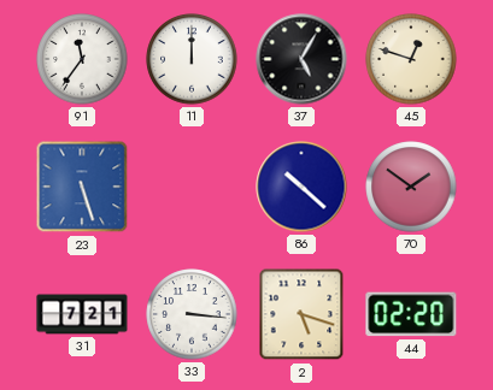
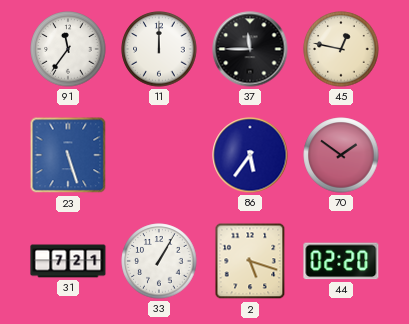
37: 5:05 -> 11:45
45: 12:48 -> 12:47
86: 10:22 -> 5:36
33: 3:16 -> 1:05
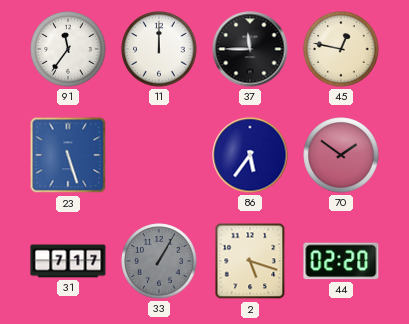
31: 7:21 -> 7:17
33 dial: white -> grey
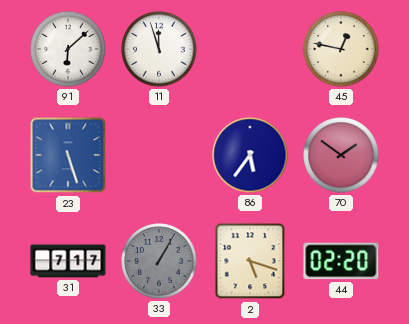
91: 11:36 -> 6:08
11: 12:00 -> 11:57
37: 11:45 -> none
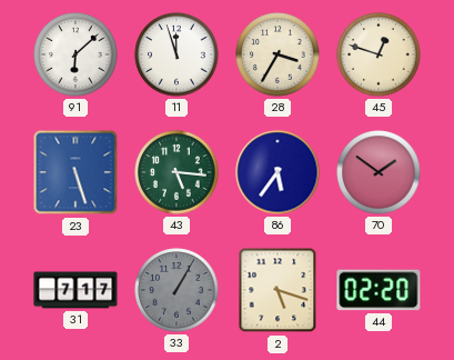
28: none -> 3:35
45: 12:47 -> 12:48
43: none -> 5:16
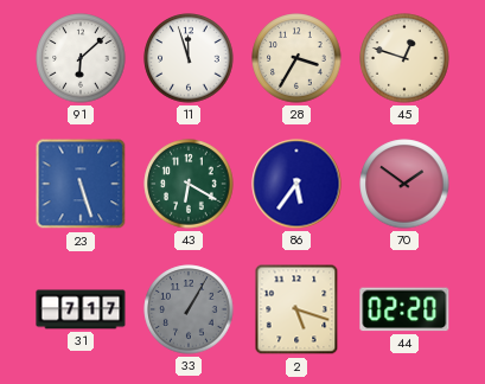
43: 5:16 -> 6:20
